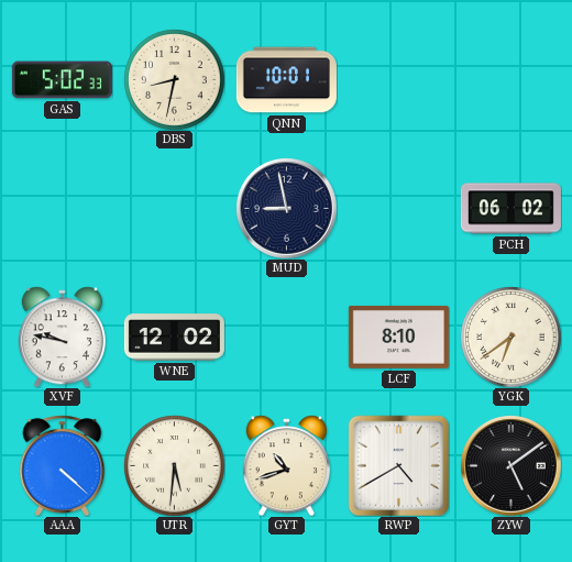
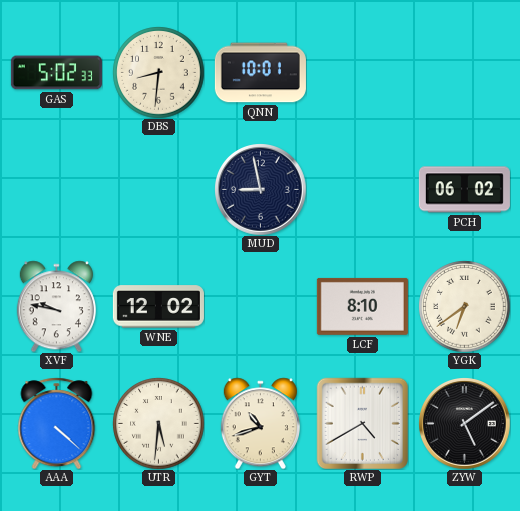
DBS: 8:32 -> 8:31
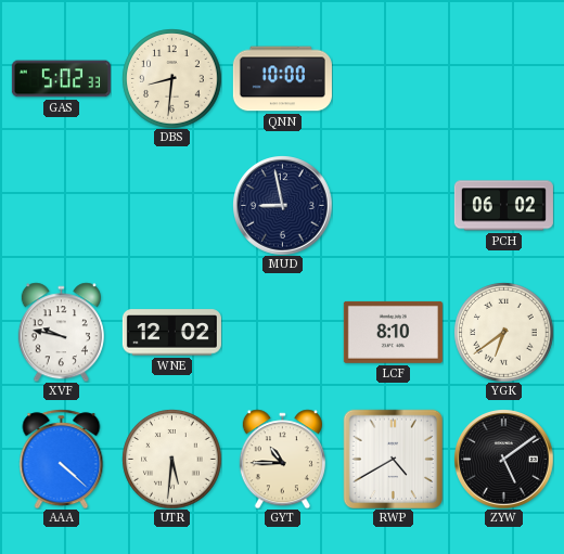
QNN: 10:01 -> 10:00
GYT: 10:42 -> 10:45
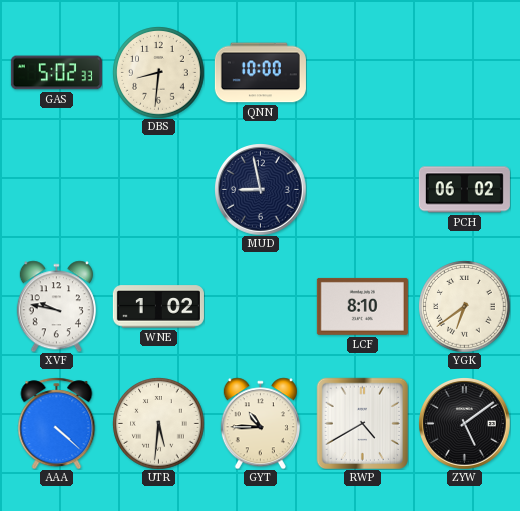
WNE: 12:02 -> 1:02
